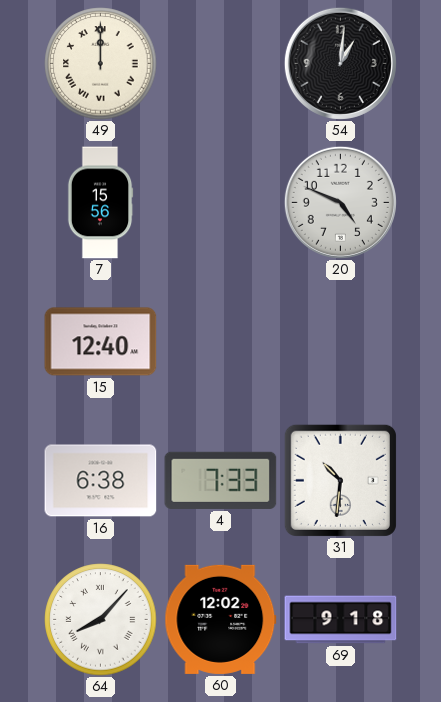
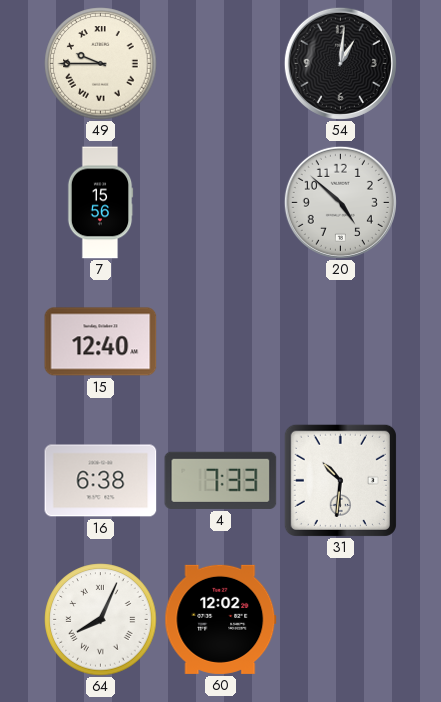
49: 12:00 -> 9:45
20: 4:49 -> 4:52
64: 8:07 -> 8:04
69: 9:18 -> none
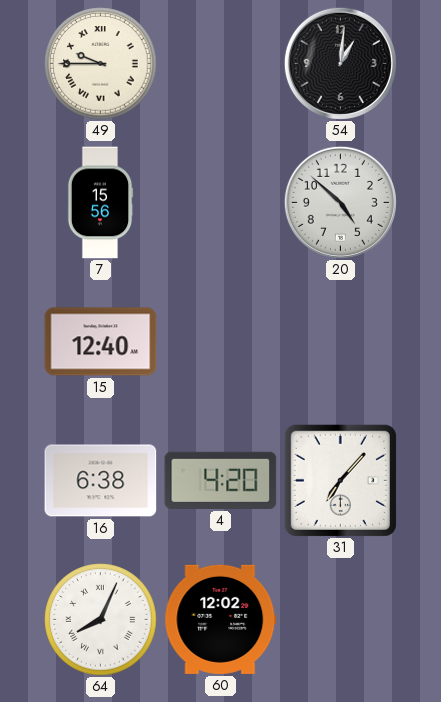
4: 7:33 -> 4:20
31: 10:31 -> 7:07
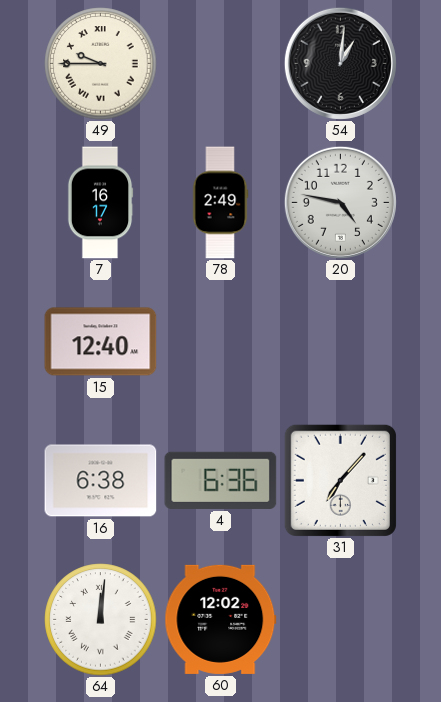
7: 15:56 -> 16:17
78: none -> 2:49
20: 4:52 -> 4:47
4: 4:20 -> 6:36
64: 8:04 -> 12:01
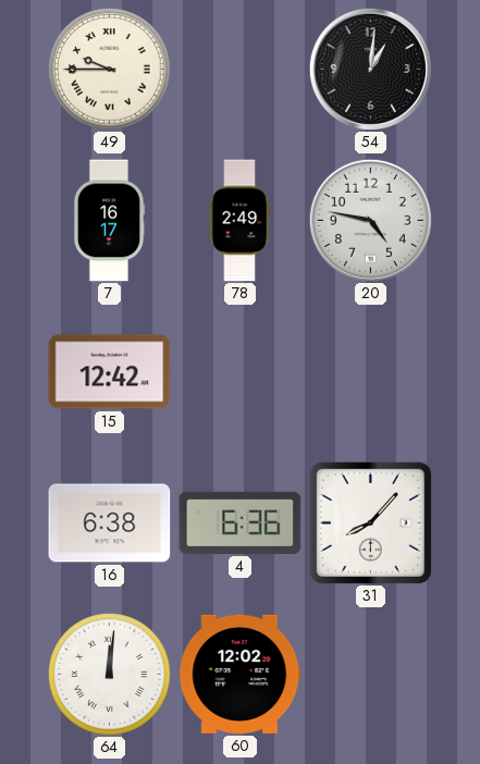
15: 12:40 -> 12:42
31: 7:07 -> 8:07
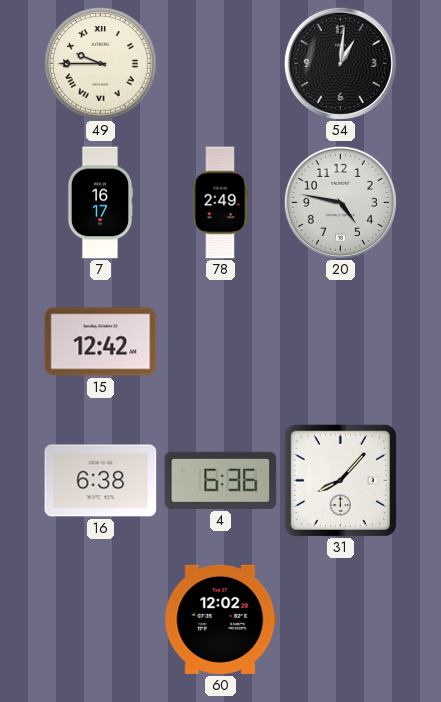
64: 12:01 -> none
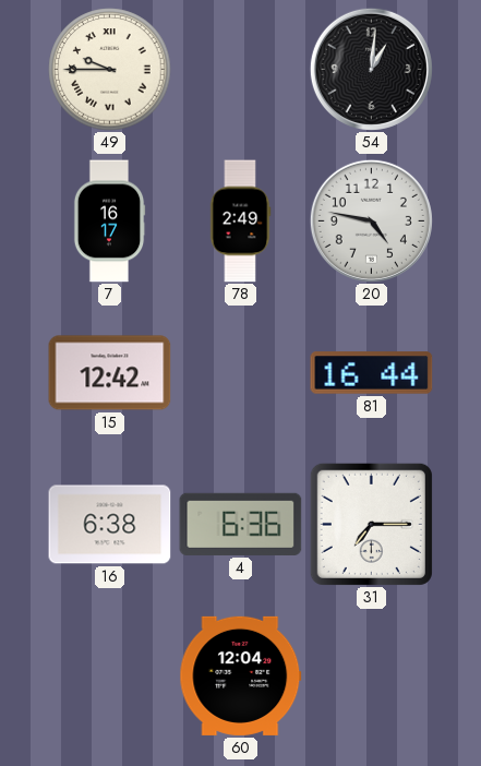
81: none -> 16:44
31: 8:07 -> 7:15
60: 12:02 -> 12:04
